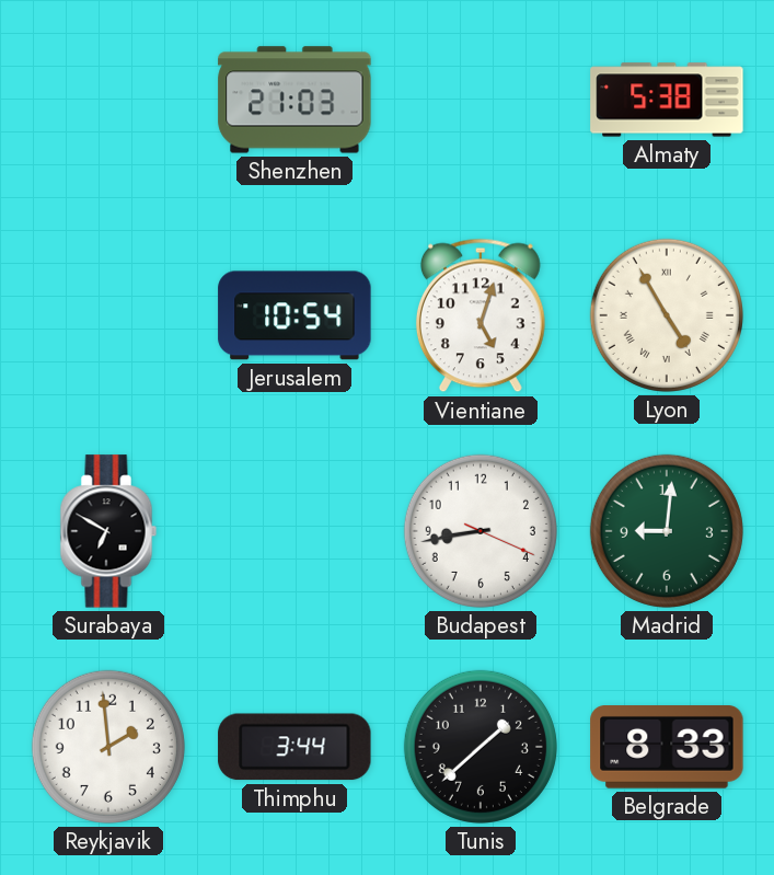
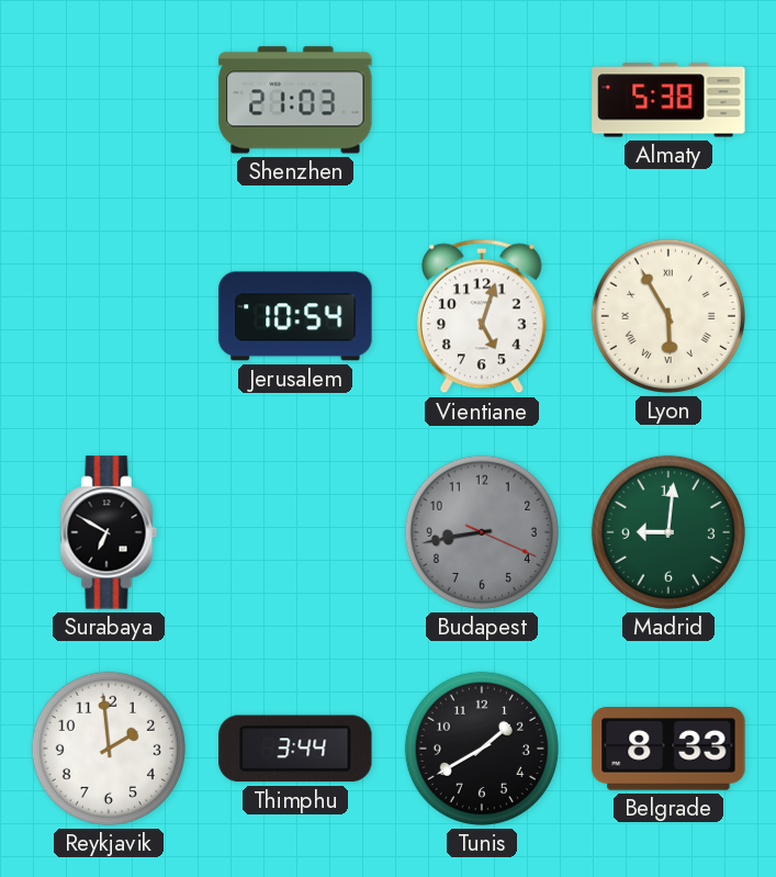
Lyon: 4:55 -> 5:55
Budapest dial: white -> grey
Tunis: 1:38 -> 1:40
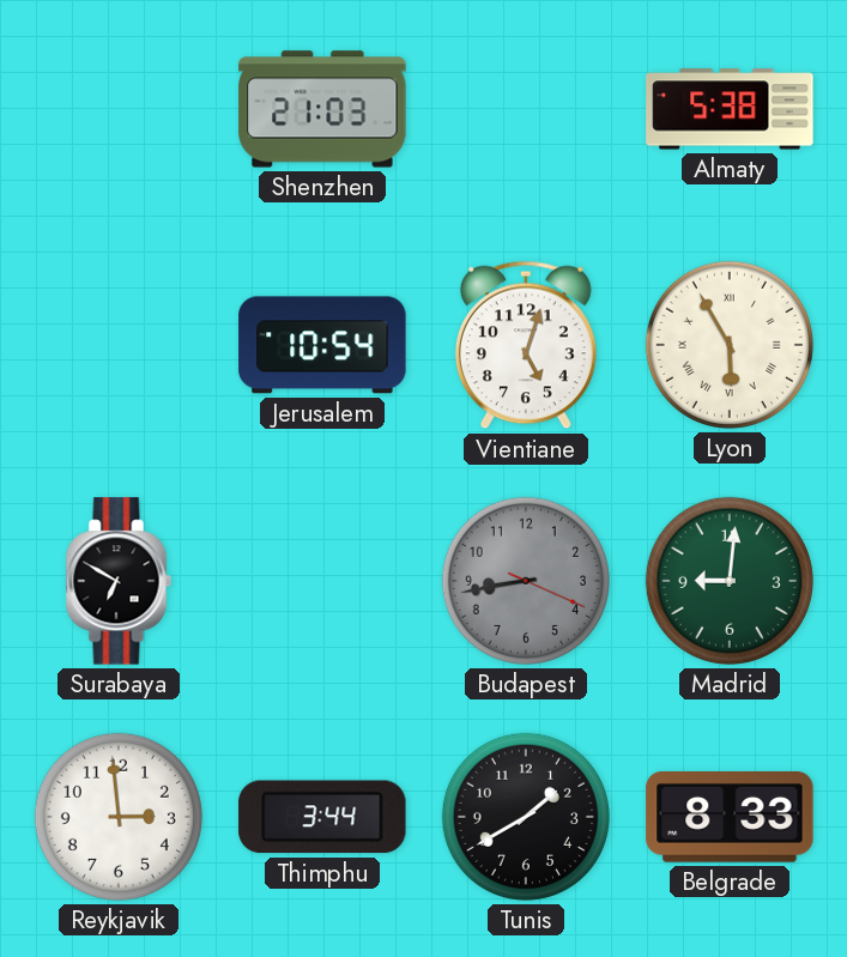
Reykjavik: 1:59 -> 2:59
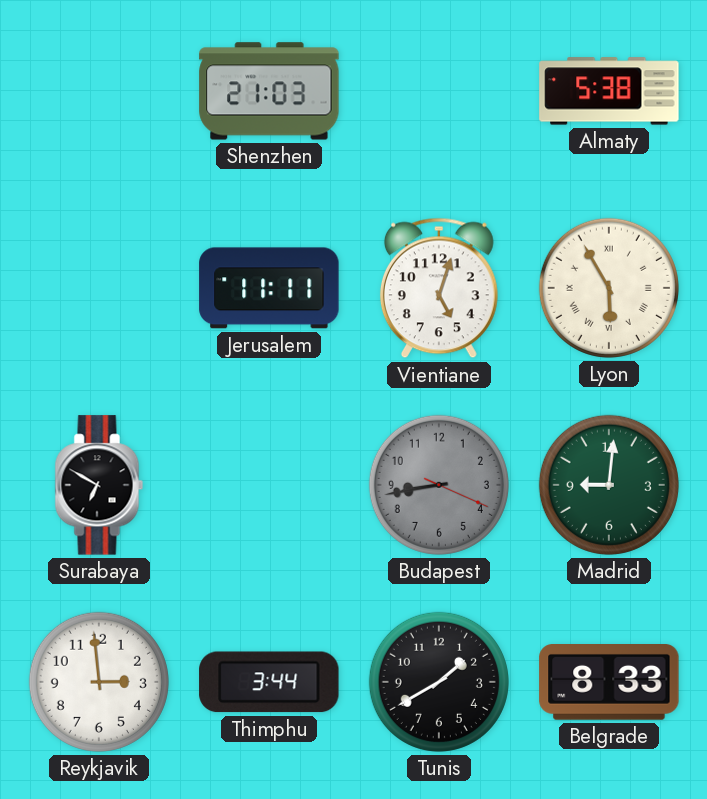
Jerusalem: 10:54 -> 11:11
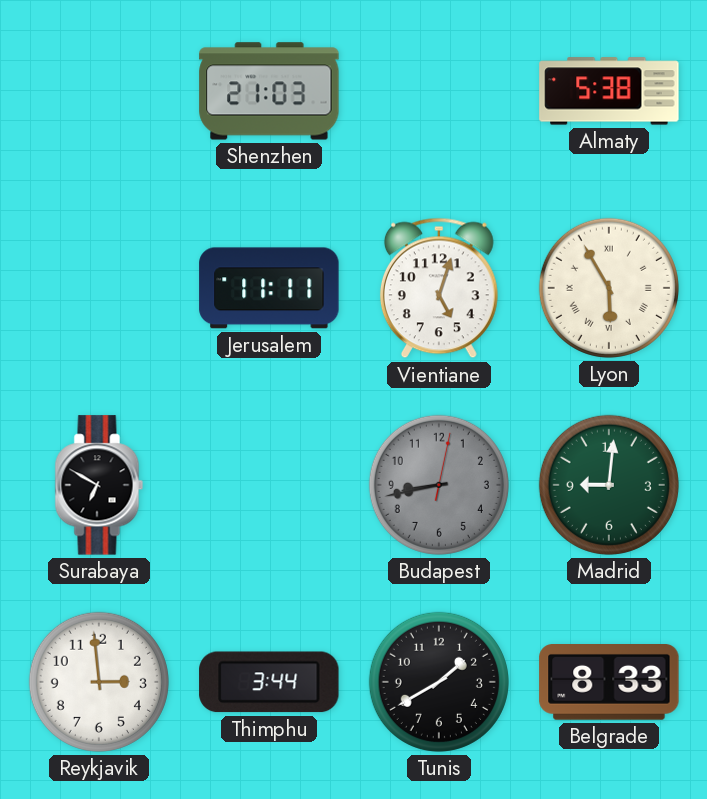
Budapest: 8:43:19 -> 8:43:02
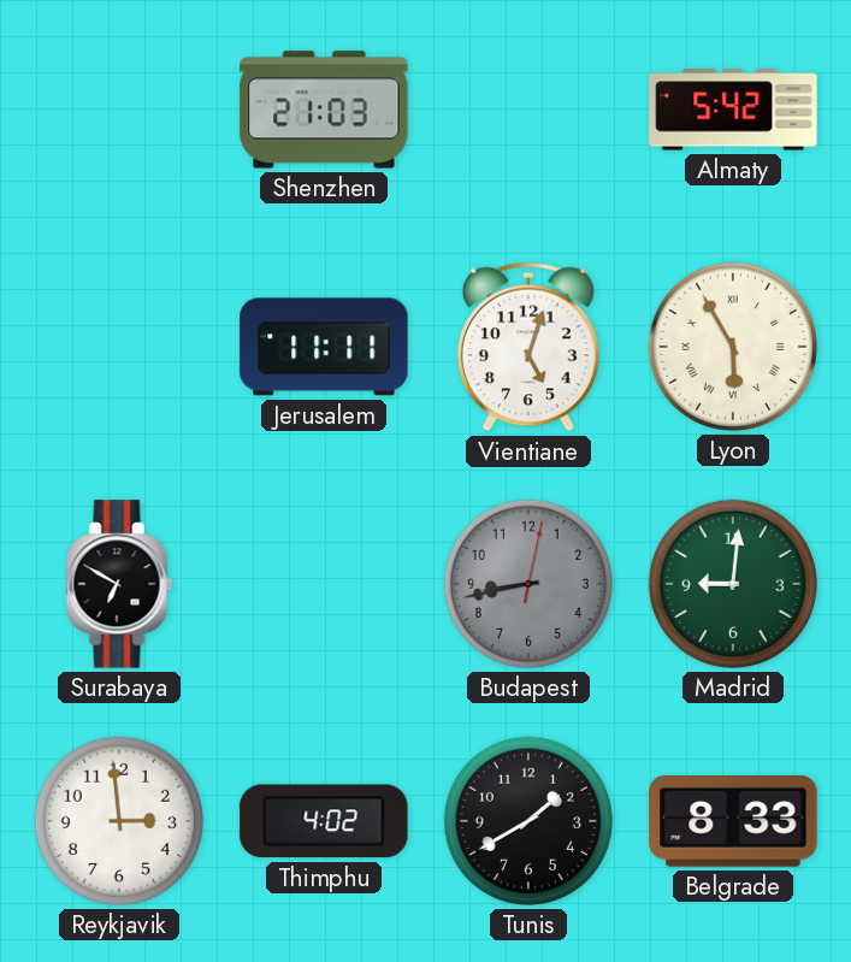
Almaty: 5:38 -> 5:42
Thimphu: 3:44 -> 4:02
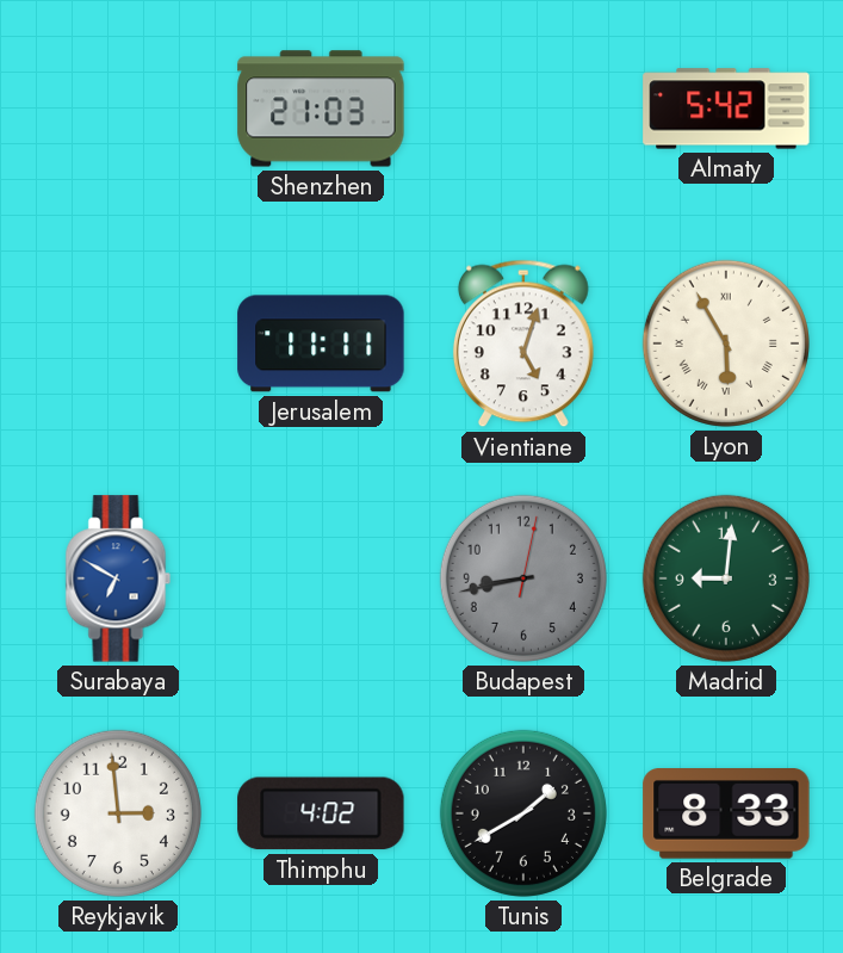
Surabaya dial: black -> blue
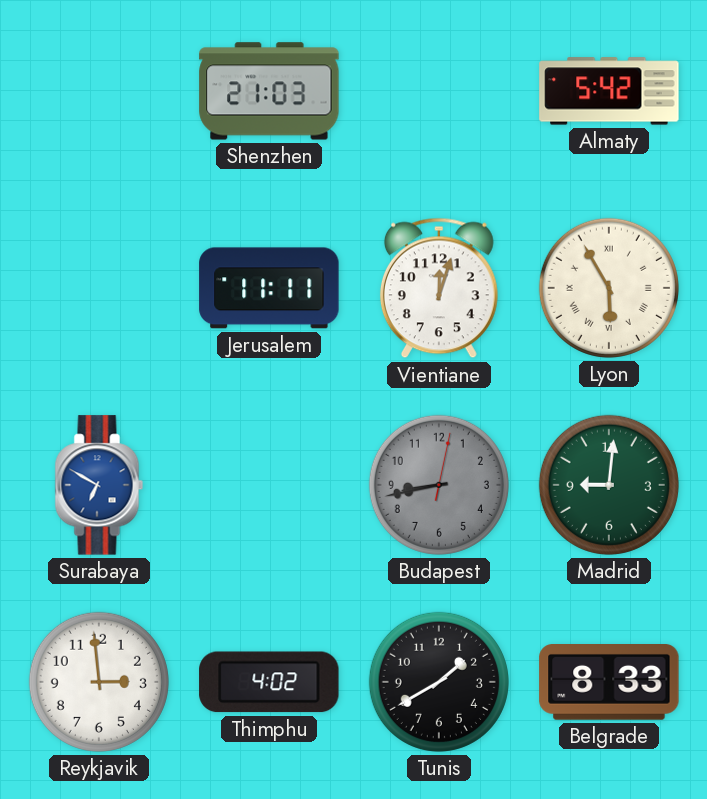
Vientiane: 5:03 -> 12:03
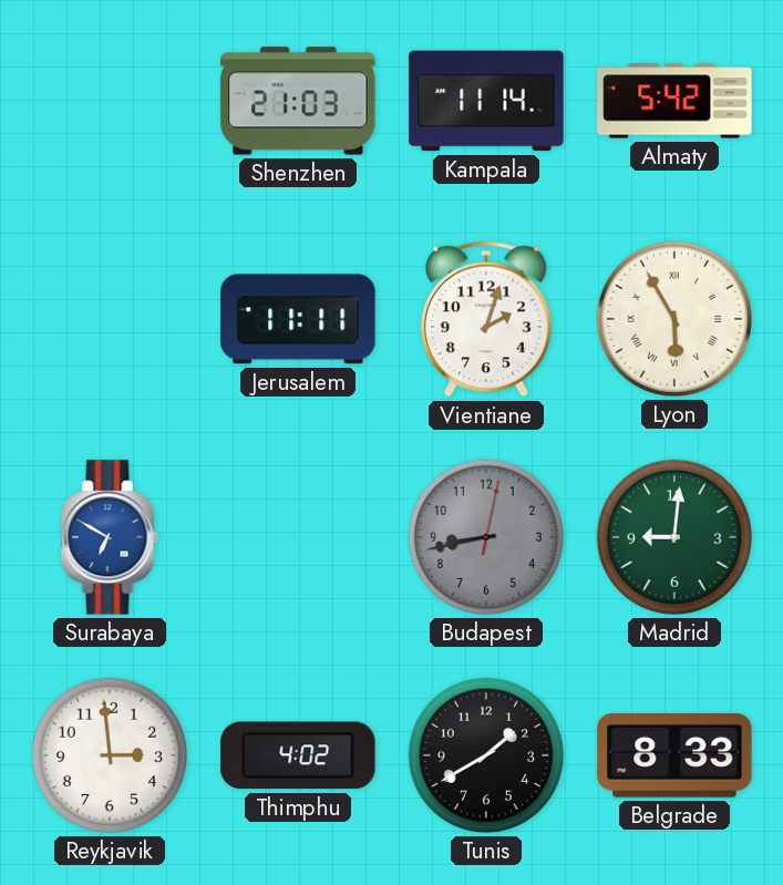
Kampala: none -> 11:14
Vientiane: 12:03 -> 2:03
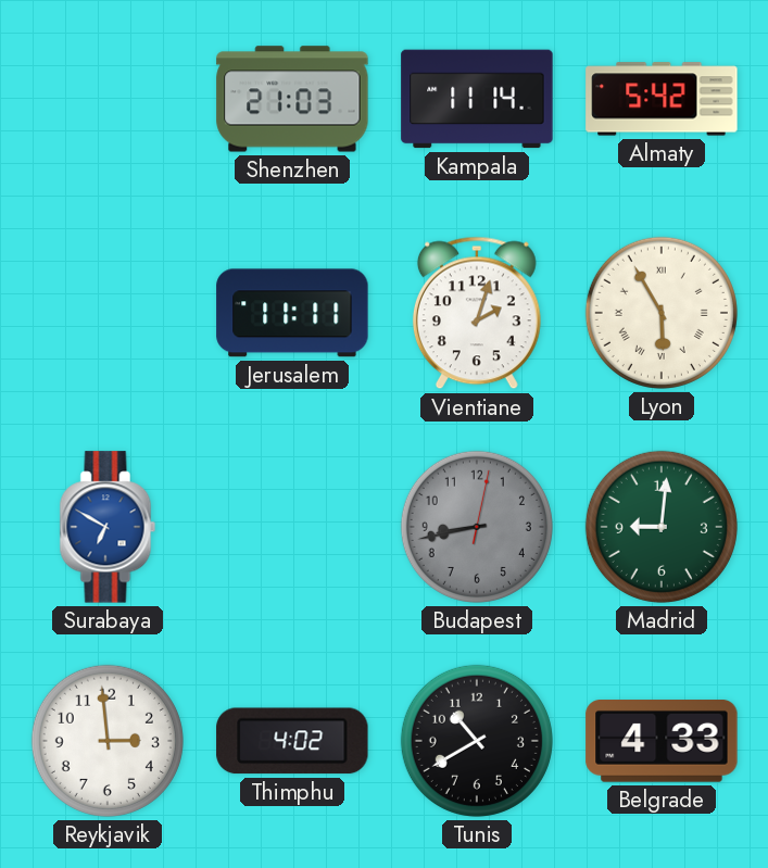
Tunis: 1:40 -> 10:40
Belgrade: 8:33 -> 4:33
